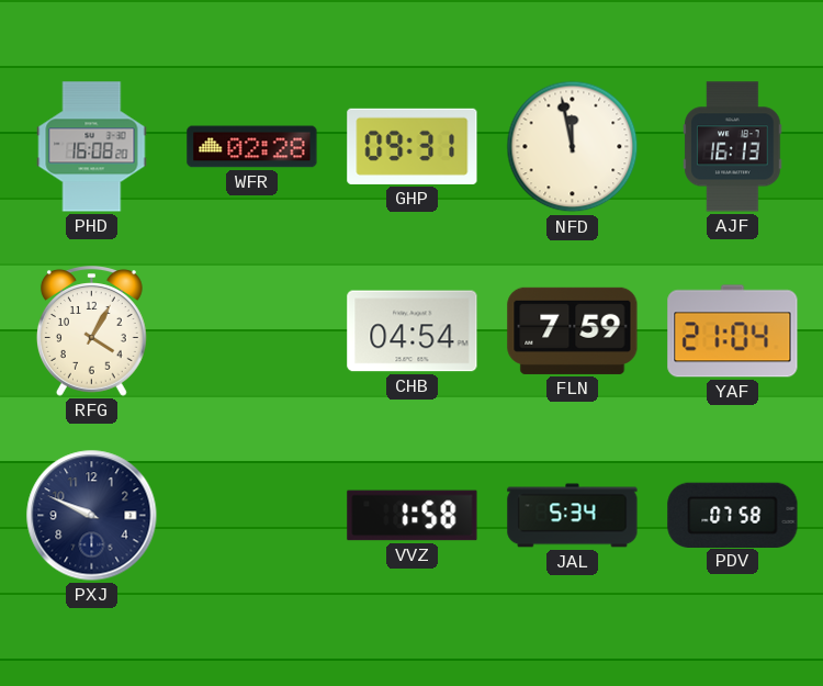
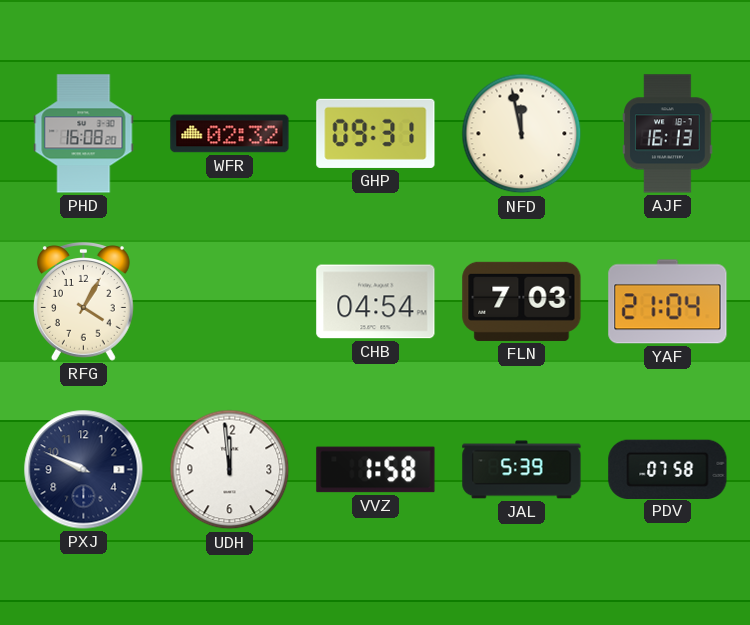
WFR: 02:28 -> 02:32
FLN: 7:59 -> 7:03
UDH: none -> 11:59
JAL: 5:34 -> 5:39
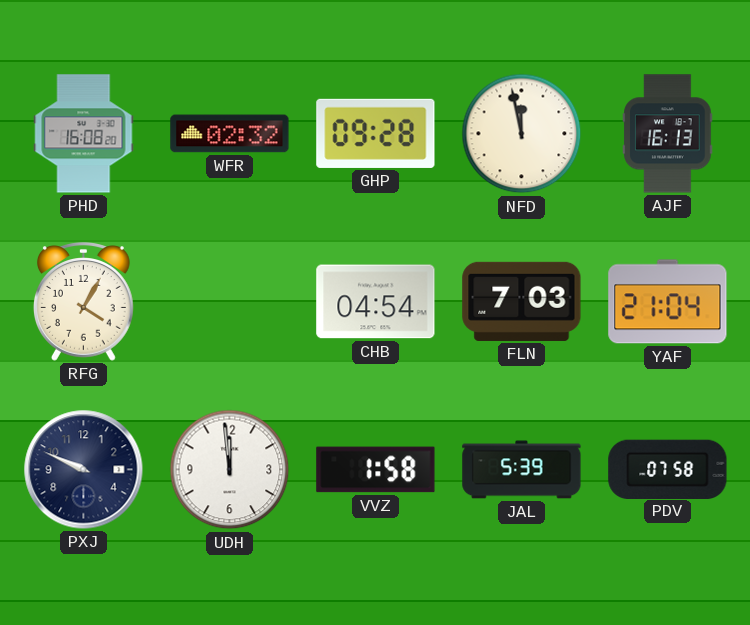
GHP: 09:31 -> 09:28
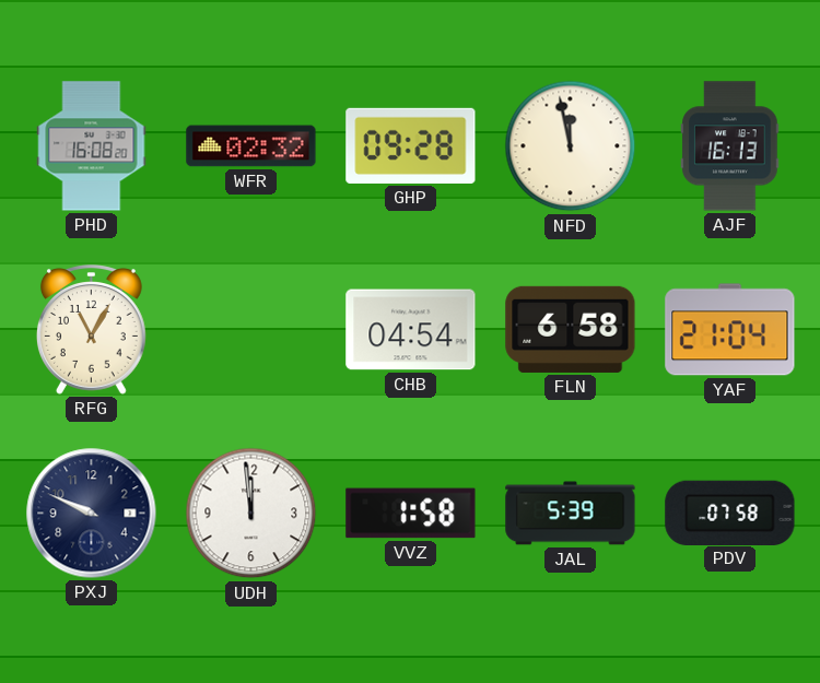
RFG: 4:05 -> 11:05
FLN: 7:03 -> 6:58
